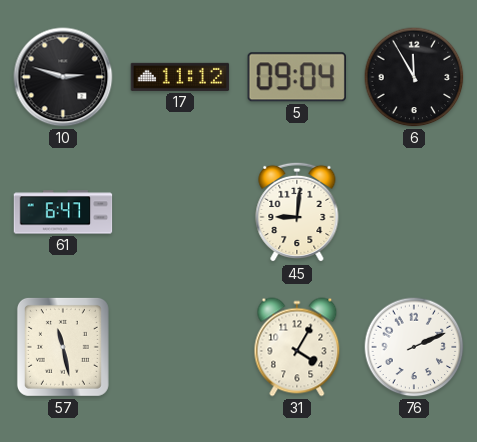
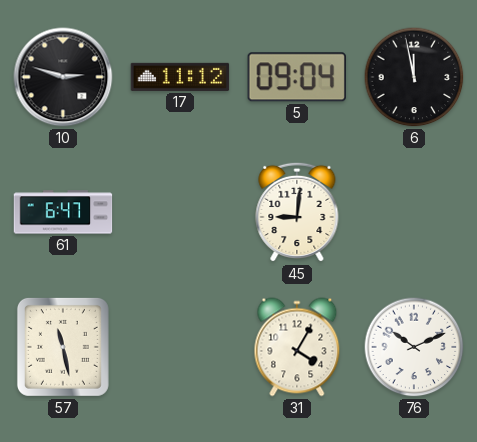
6: 11:55 -> 11:58
76: 2:11 -> 10:11
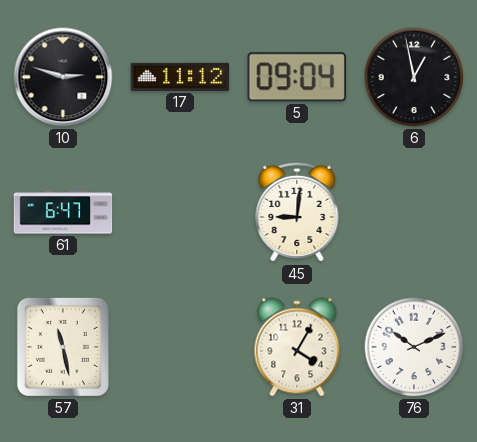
6: 11:58 -> 12:58
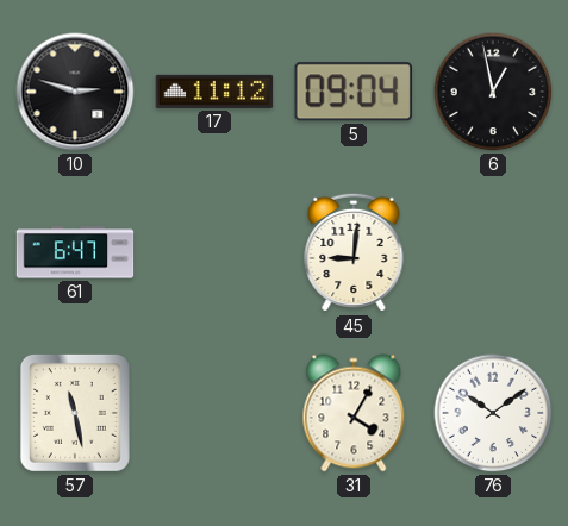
76: 10:11 -> 10:09
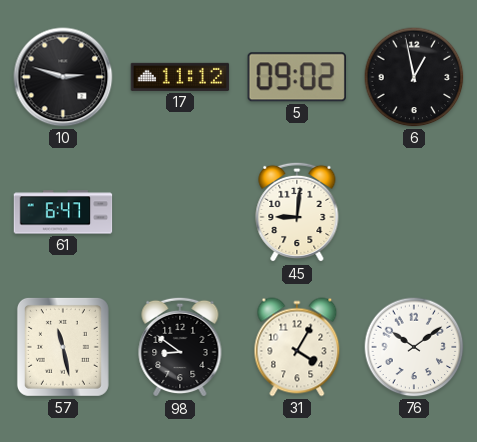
5: 09:04 -> 09:02
98: none -> 8:51
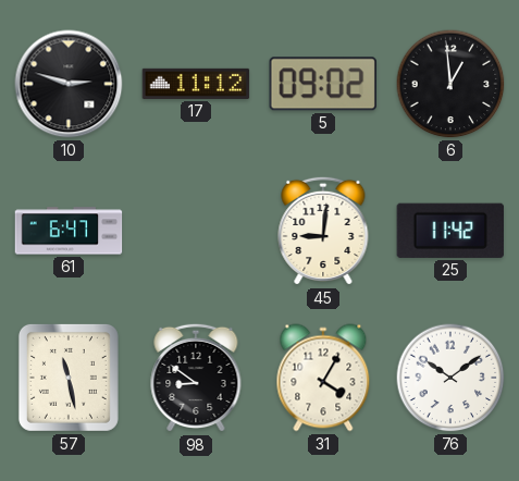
6: 12:58 -> 12:59
25: none -> 11:42
